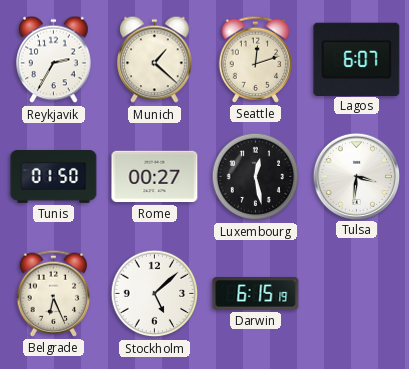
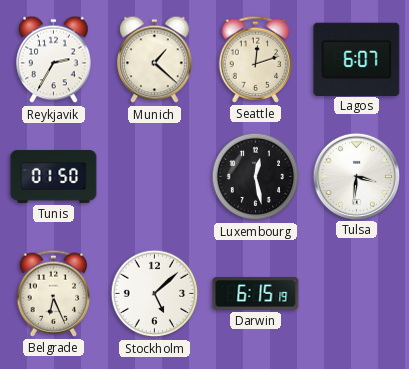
Rome: 00:27 -> none
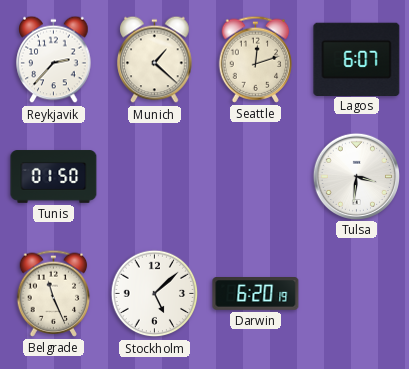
Reykjavik: 2:35 -> 2:37
Luxembourg: 12:28 -> none
Belgrade: 6:26 -> 11:26
Darwin: 6:15 -> 6:20
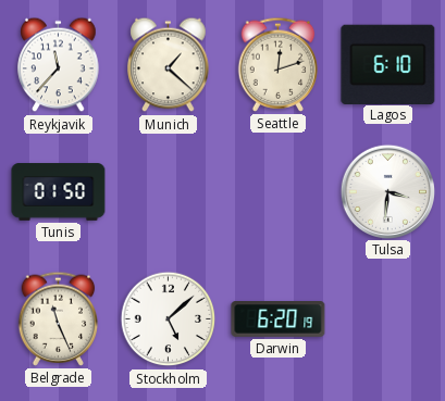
Reykjavik: 2:37 -> 11:37
Lagos: 6:07 -> 6:10
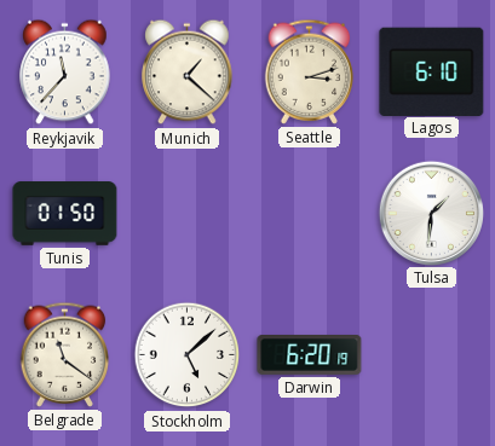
Seattle: 12:12 -> 3:12
Tulsa: 3:31 -> 1:31
Belgrade: 11:26 -> 11:21
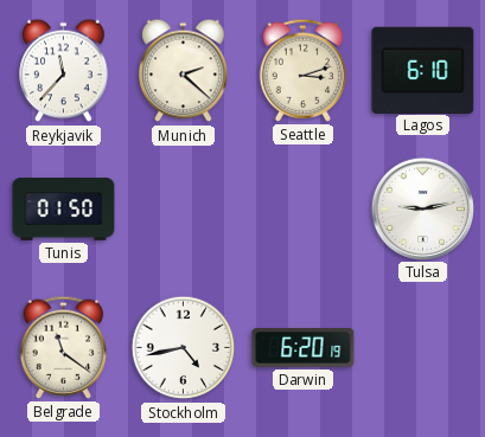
Munich: 1:22 -> 2:22
Tulsa: 1:31 -> 9:13
Stockholm: 5:08 -> 4:43
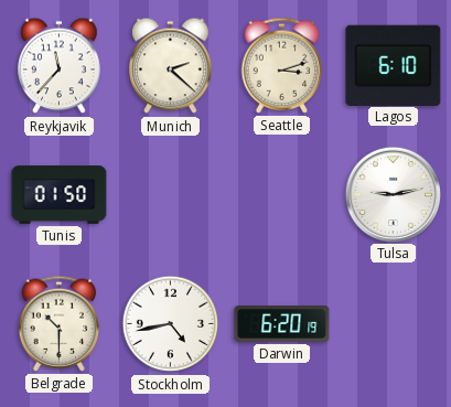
Belgrade: 11:21 -> 10:30
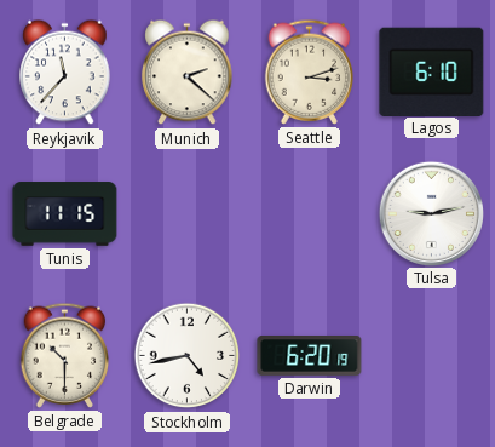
Tunis: 01:50 -> 11:15
